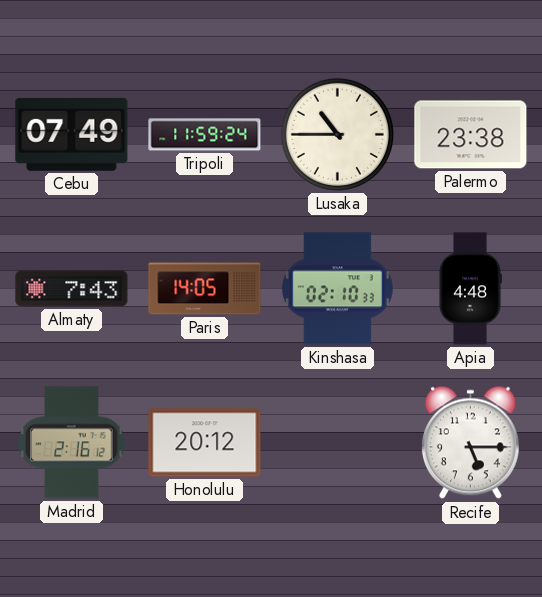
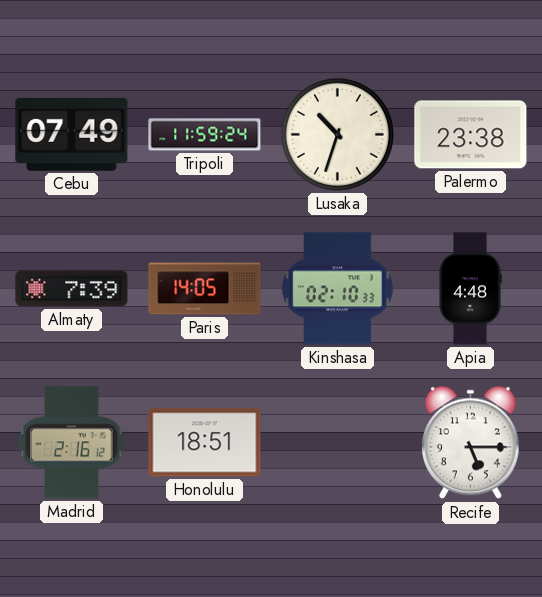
Lusaka: 10:45 -> 10:33
Almaty: 7:43 -> 7:39
Honolulu: 20:12 -> 18:51
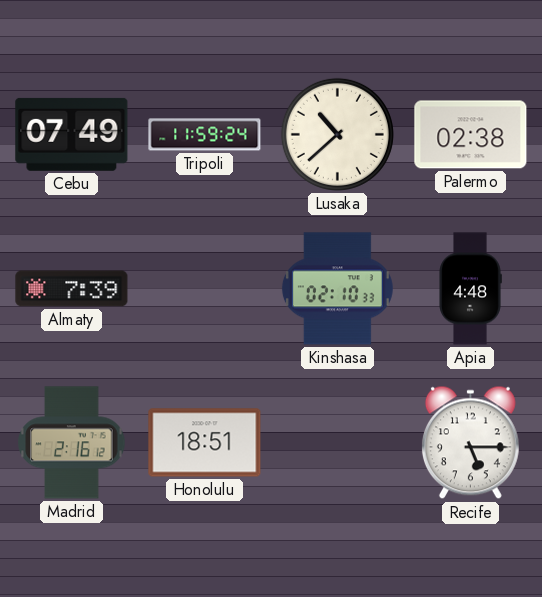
Lusaka: 10:33 -> 10:38
Palermo: 23:38 -> 02:38
Paris: 14:05 -> none
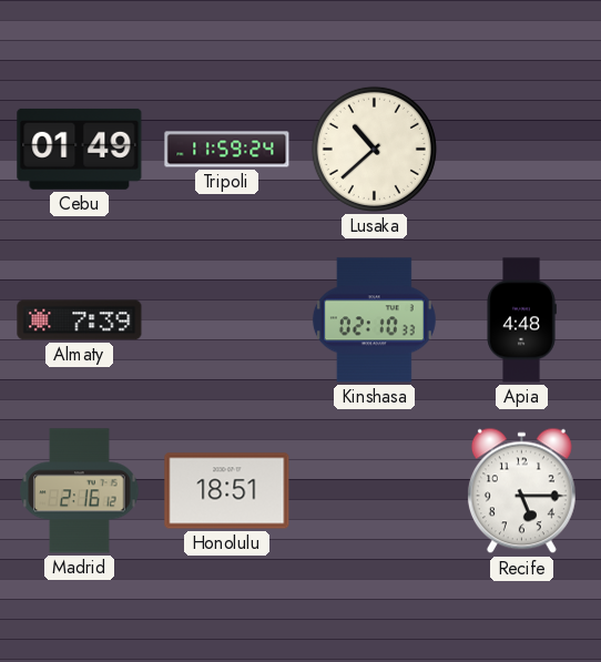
Cebu: 07:49 -> 01:49
Palermo: 02:38 -> none
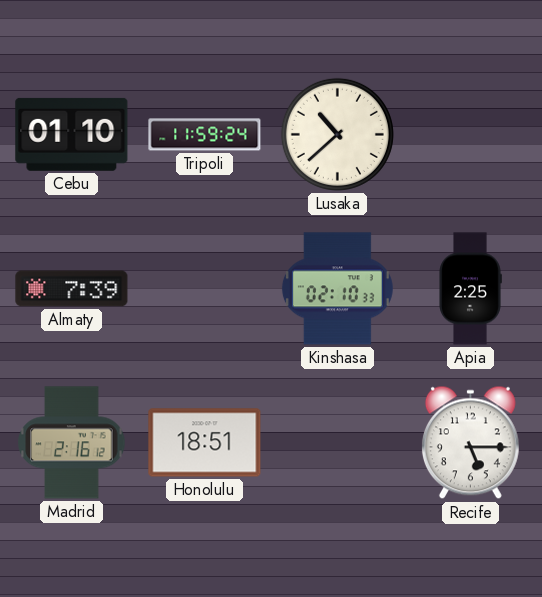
Cebu: 01:49 -> 01:10
Apia: 4:48 -> 2:25
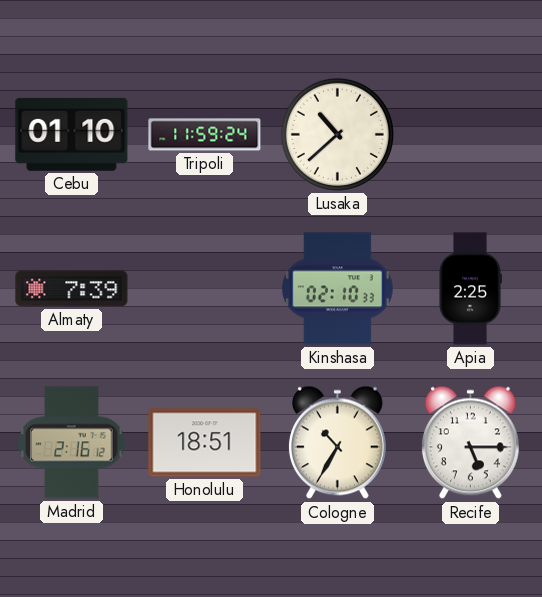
Cologne: none -> 10:35
